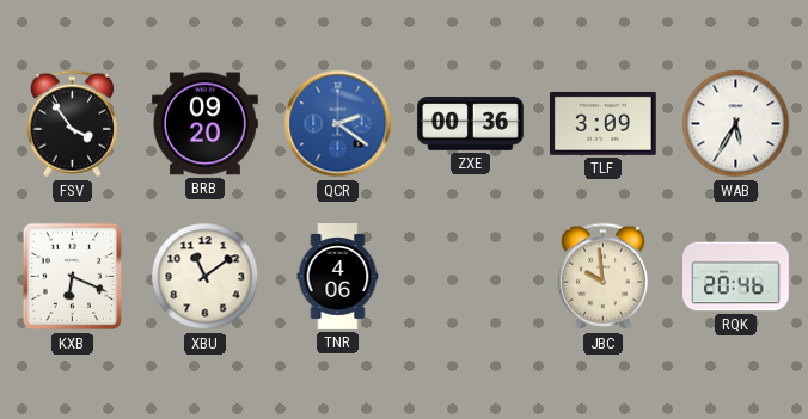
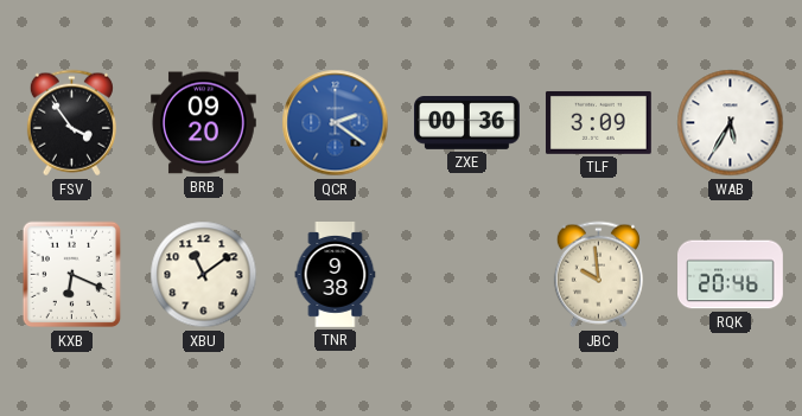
TNR: 4:06 -> 9:38
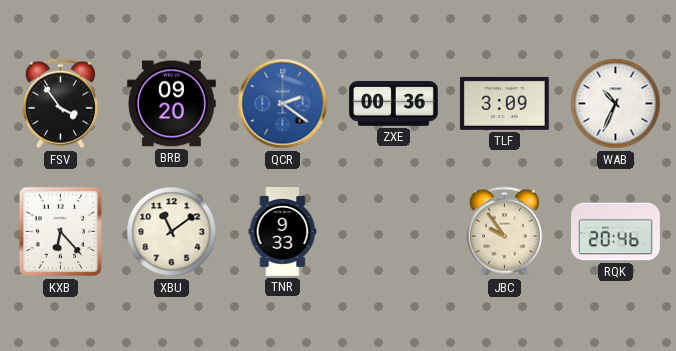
WAB: 5:35 -> 10:34
KXB: 6:19 -> 6:23
TNR: 9:38 -> 9:33
JBC: 9:59 -> 9:54
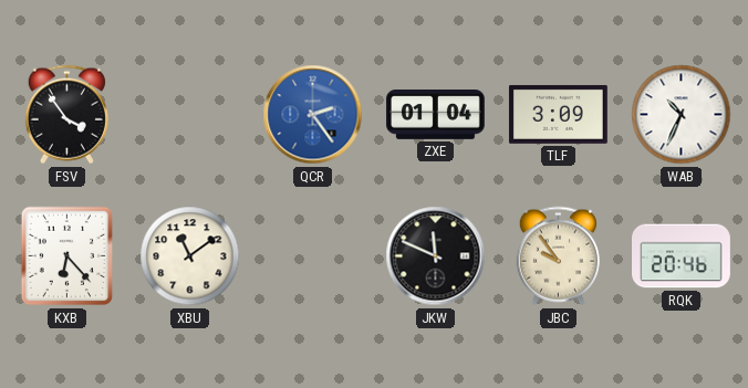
BRB: 09:20 -> none
QCR: 2:21 -> 2:24
ZXE: 00:36 -> 01:04
TNR: 9:33 -> none
JKW: none -> 11:49
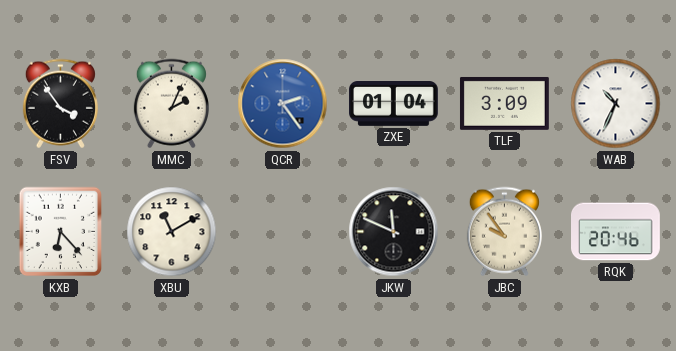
MMC: none -> 2:04
XBU: 11:09 -> 11:10
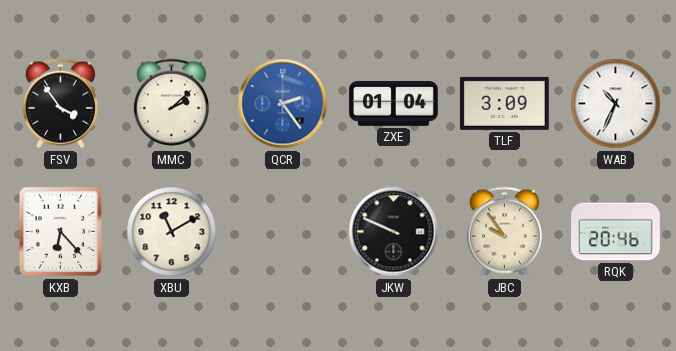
MMC: 2:04 -> 2:08
JKW: 11:49 -> 9:49
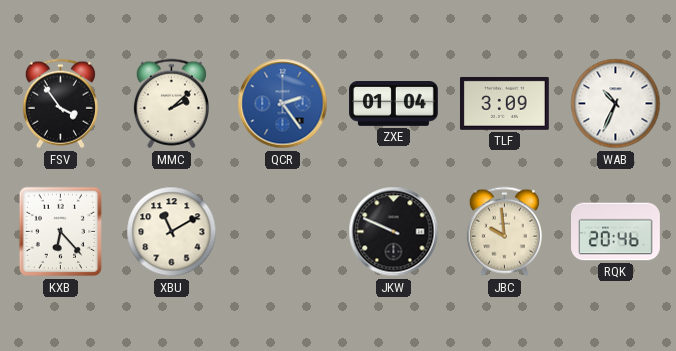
JBC: 9:54 -> 9:59
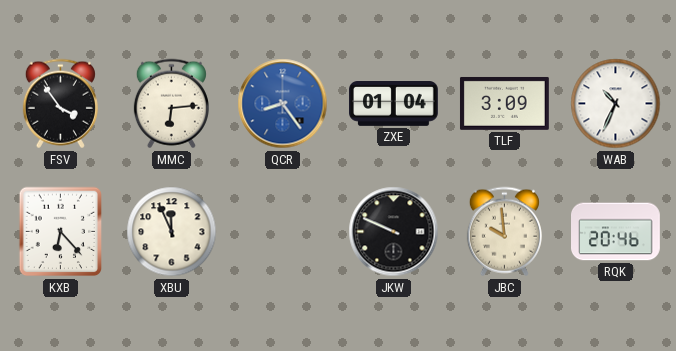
MMC: 2:08 -> 6:14
QCR: 2:24 -> 8:24
XBU: 11:10 -> 11:56
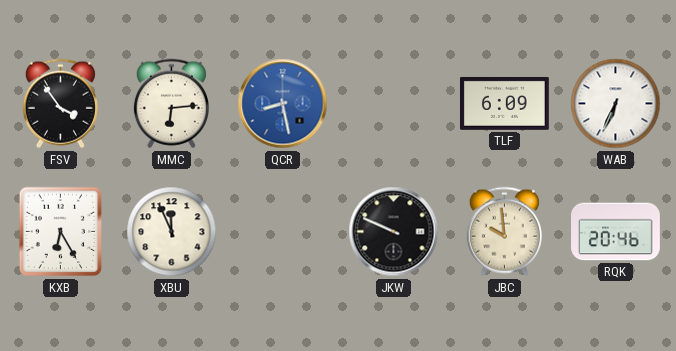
QCR: 8:24 -> 8:28
ZXE: 01:04 -> none
TLF: 3:09 -> 6:09
WAB: 10:34 -> 6:34
KXB: 6:23 -> 6:25
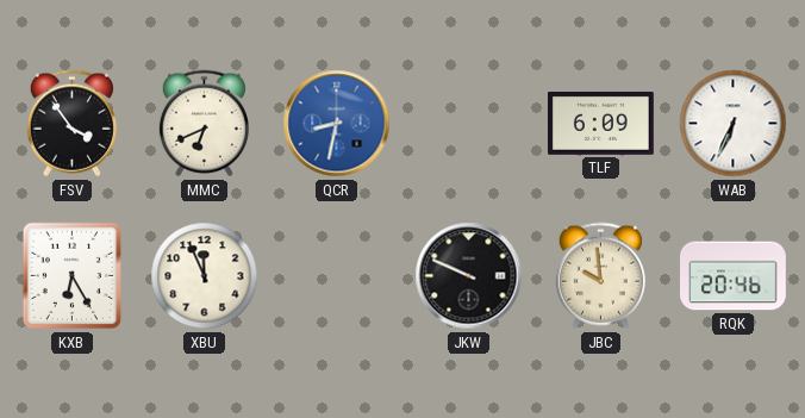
MMC: 6:14 -> 6:41
QCR: 8:28 -> 8:32
